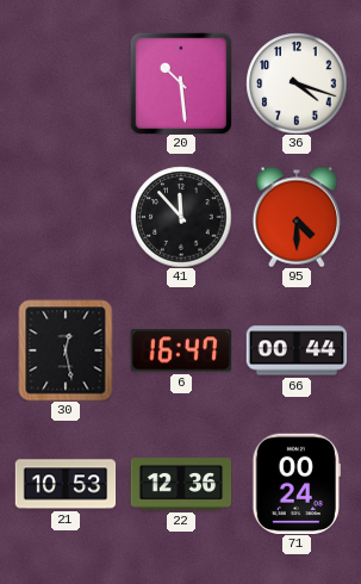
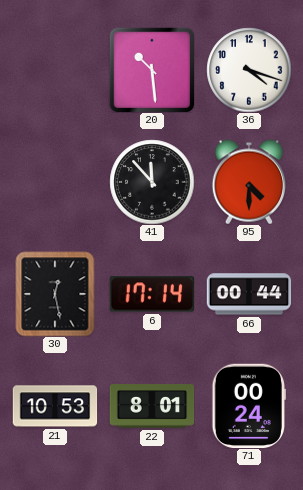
6: 16:47 -> 17:14
22: 12:36 -> 8:01
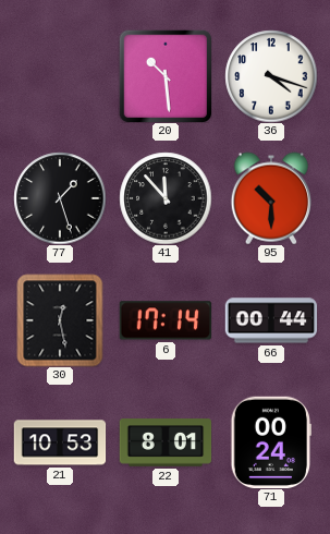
77: none -> 1:27
95: 4:30 -> 10:30
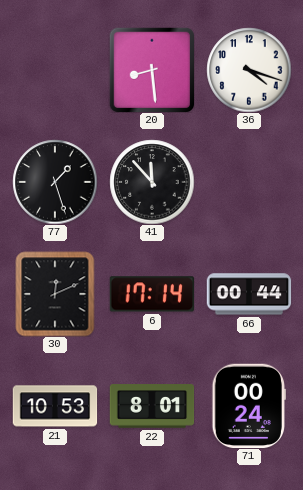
20: 10:29 -> 8:29
95: 10:30 -> none
30: 12:28 -> 12:11
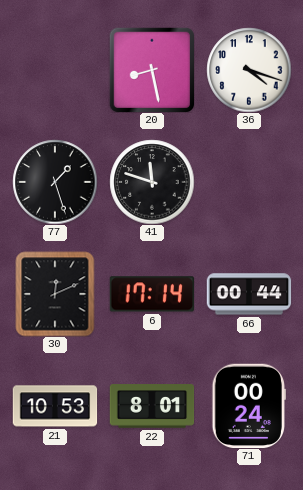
20: 8:29 -> 8:28
41: 11:53 -> 11:48
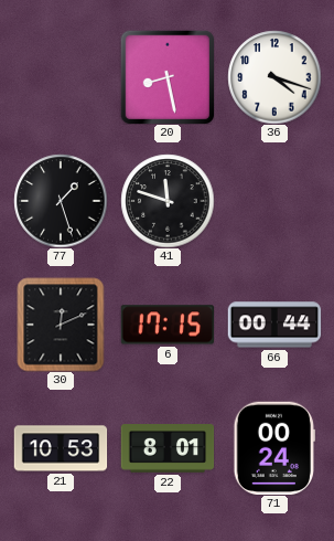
6: 17:14 -> 17:15
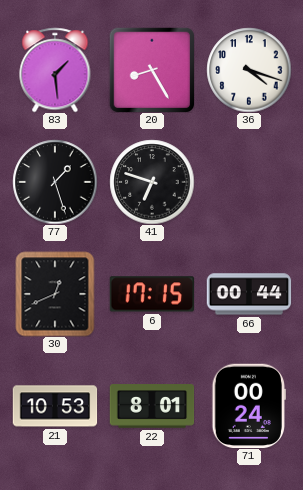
83: none -> 1:29
20: 8:28 -> 8:25
41: 11:48 -> 6:48
30: 12:11 -> 12:41
